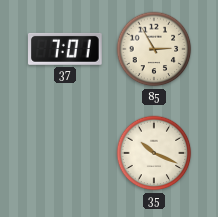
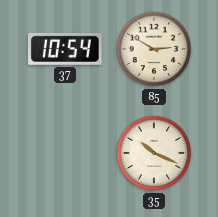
37: 7:01 -> 10:54
85: 2:55 -> 2:50
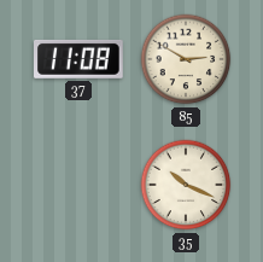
37: 10:54 -> 11:08
